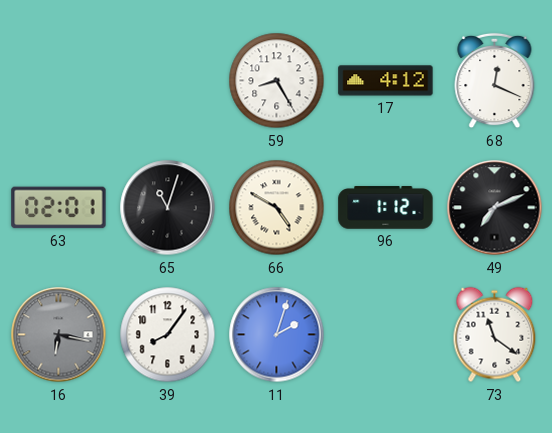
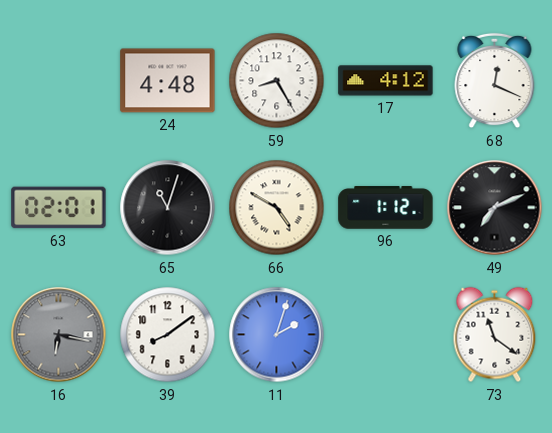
24: none -> 4:48
39: 8:06 -> 8:09
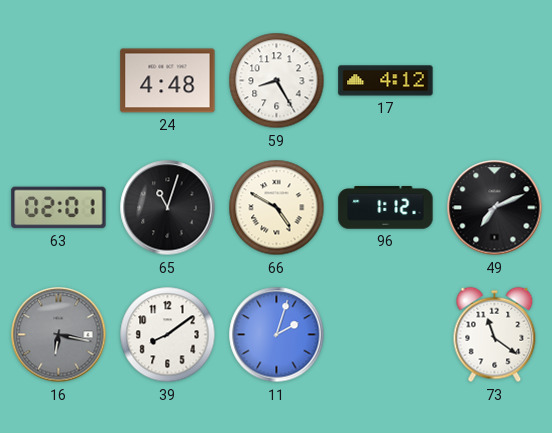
68: 12:19 -> none
